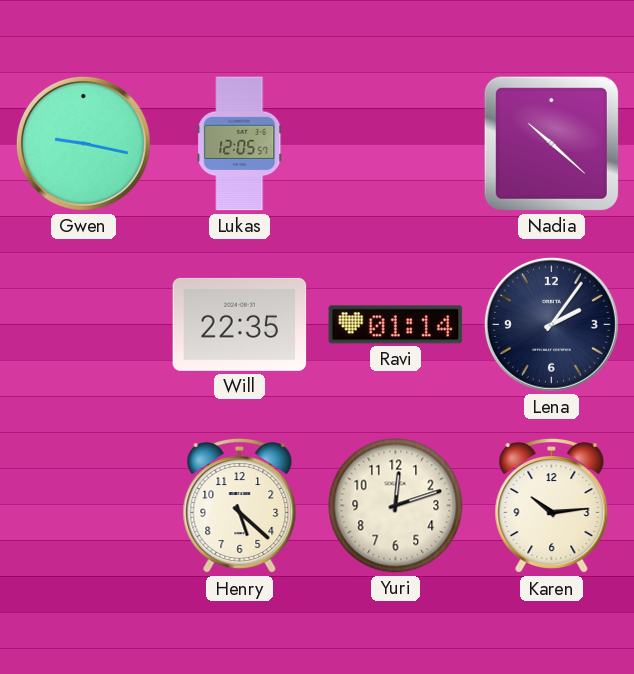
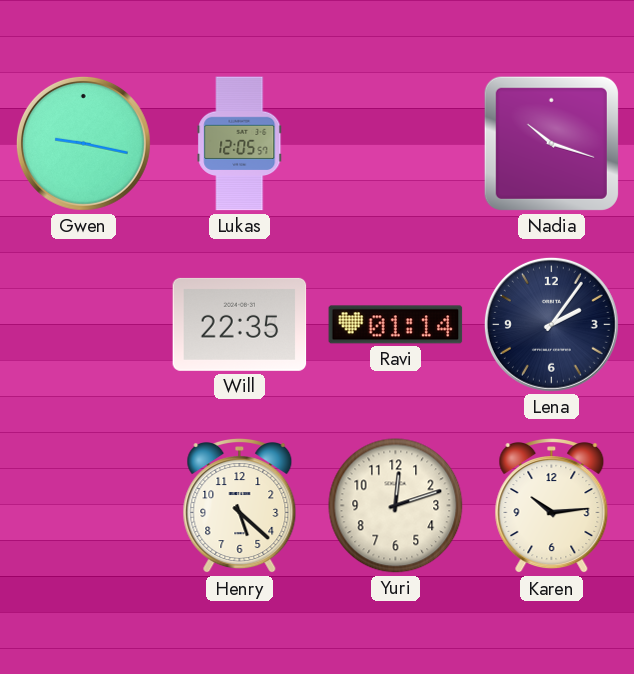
Nadia: 10:22 -> 10:18
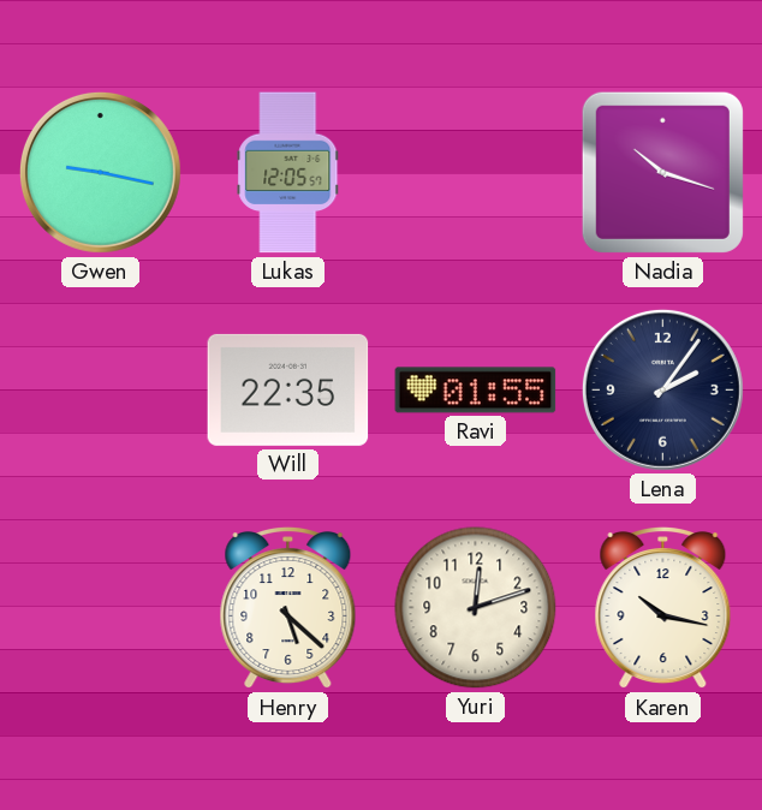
Ravi: 01:14 -> 01:55
Karen: 10:14 -> 10:17
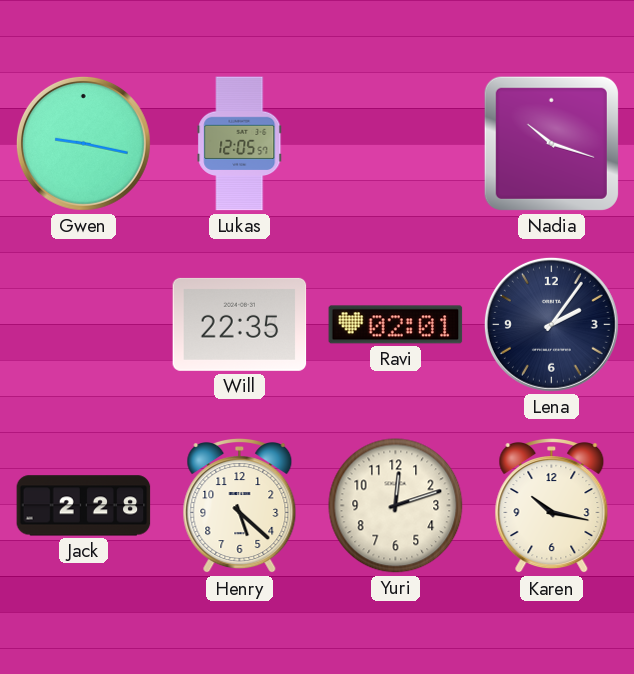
Ravi: 01:55 -> 02:01
Jack: none -> 2:28
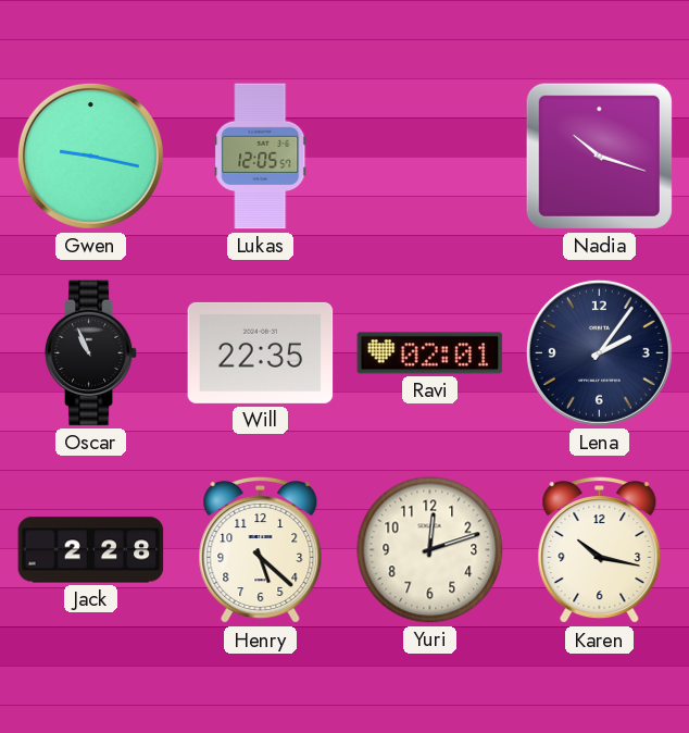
Oscar: none -> 10:56
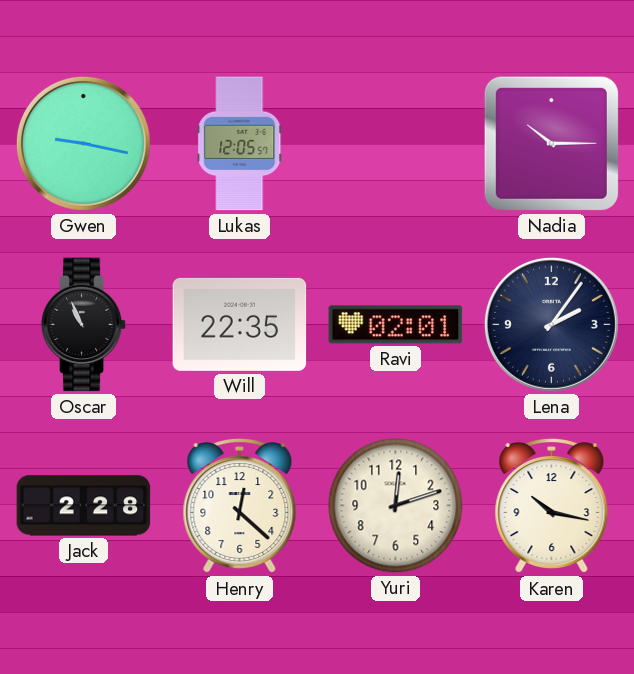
Nadia: 10:18 -> 10:15
Henry: 5:22 -> 12:22
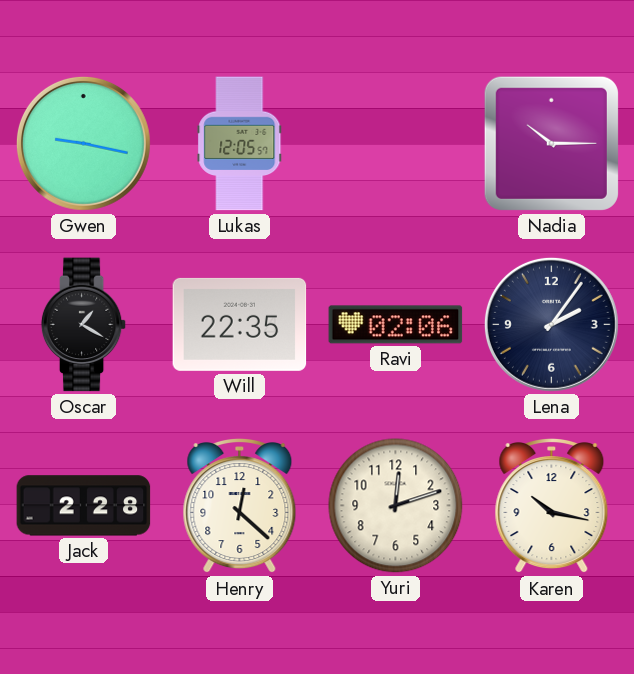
Oscar: 10:56 -> 1:20
Ravi: 02:01 -> 02:06
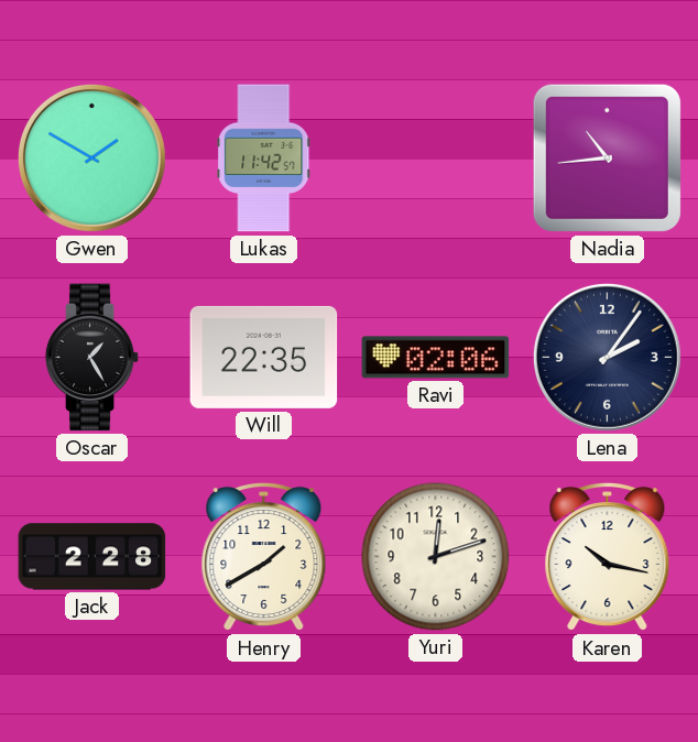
Gwen: 9:17 -> 1:50
Lukas: 12:05 -> 11:42
Nadia: 10:15 -> 10:44
Oscar: 1:20 -> 1:25
Henry: 12:22 -> 1:40
